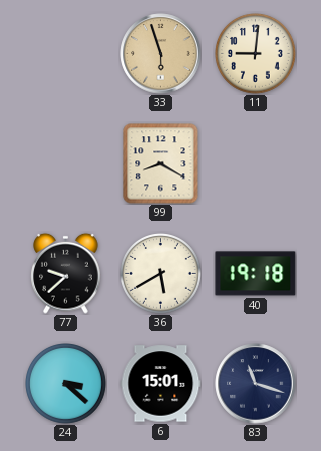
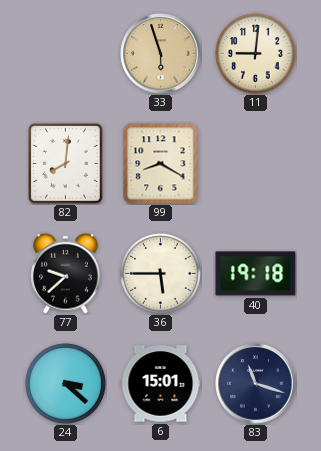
82: none -> 8:01
36: 5:40 -> 5:45
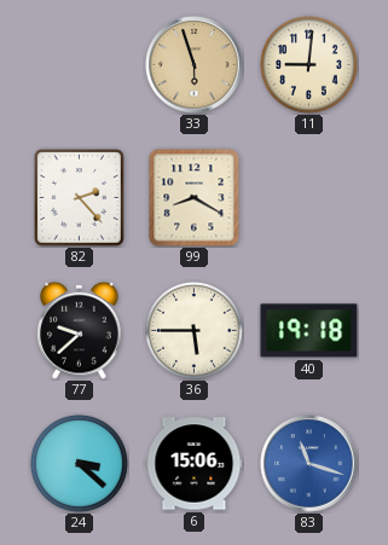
82: 8:01 -> 2:23
6: 15:01 -> 15:06
83 dial: navy -> blue
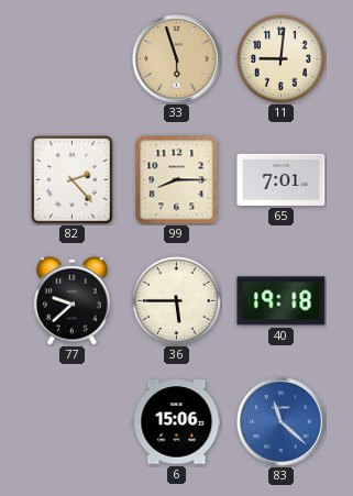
99: 8:20 -> 8:15
65: none -> 7:01
24: 3:22 -> none
83: 11:18 -> 11:22
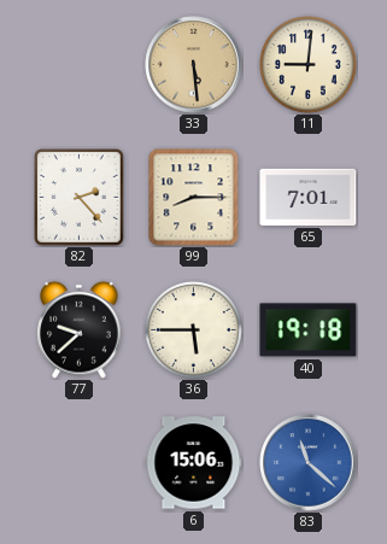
33: 5:57 -> 5:29
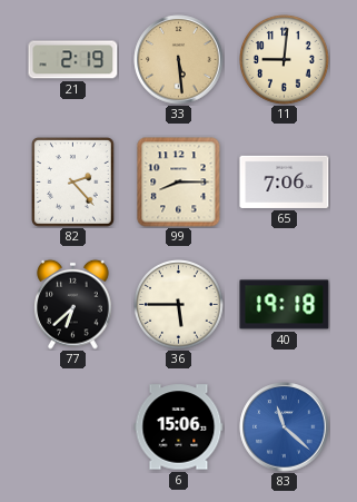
21: none -> 2:19
65: 7:01 -> 7:06
77: 9:38 -> 6:38
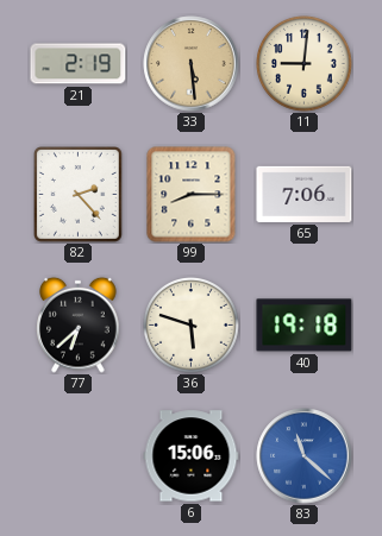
36: 5:45 -> 5:48
